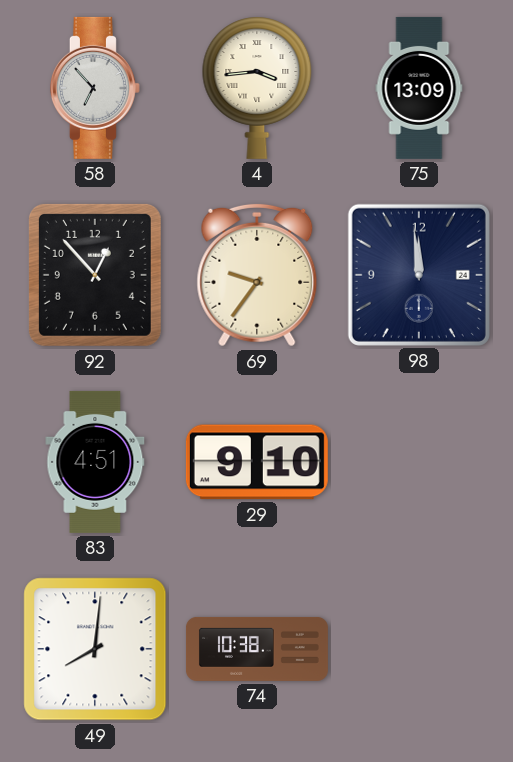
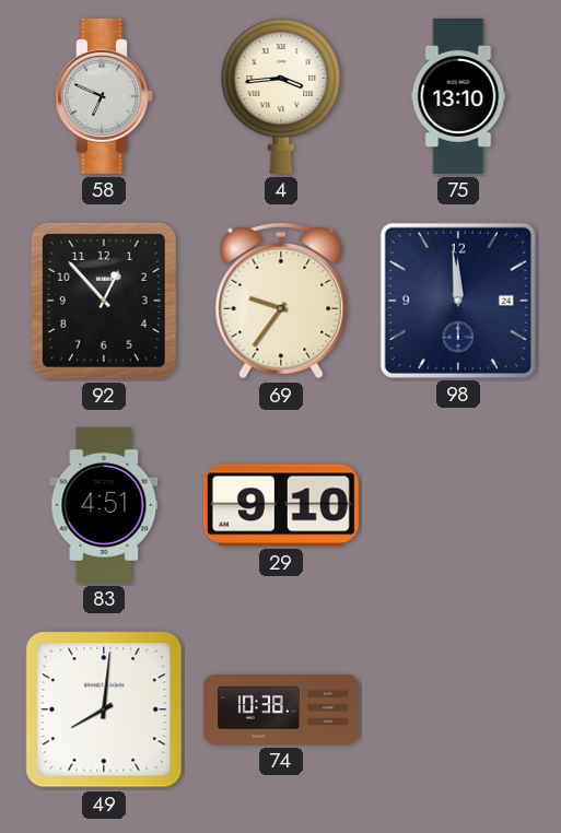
58: 6:53 -> 6:49
75: 13:09 -> 13:10
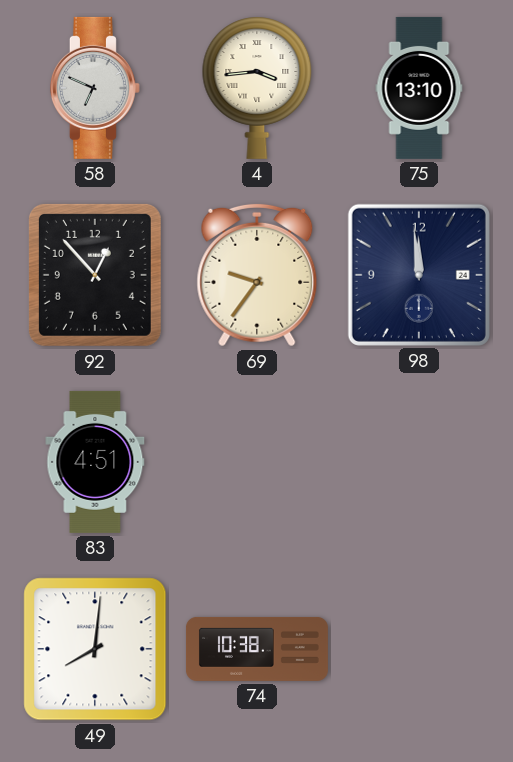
29: 9:10 -> none
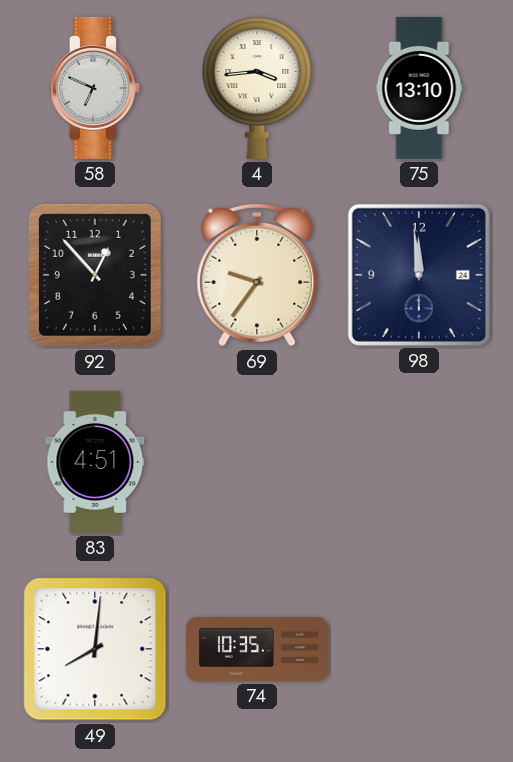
74: 10:38 -> 10:35
